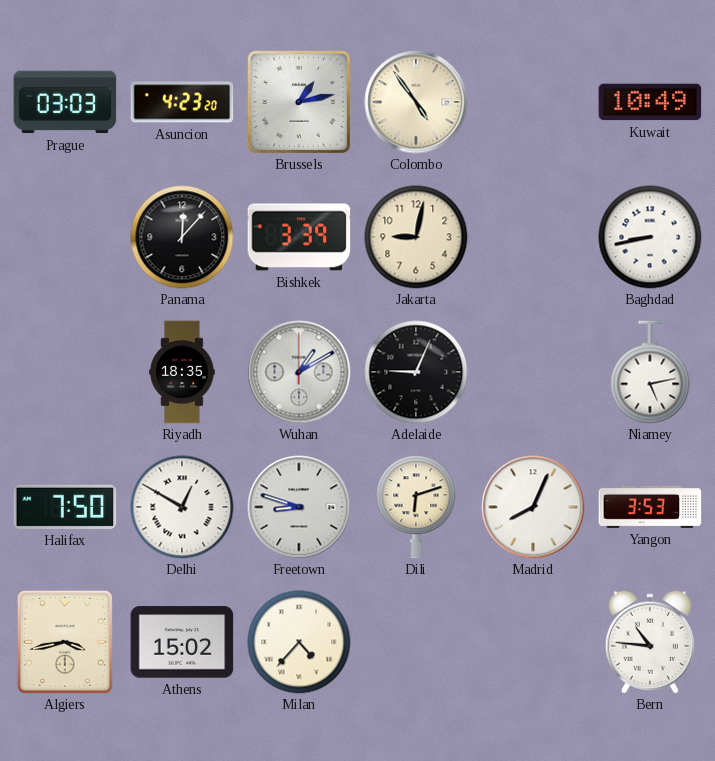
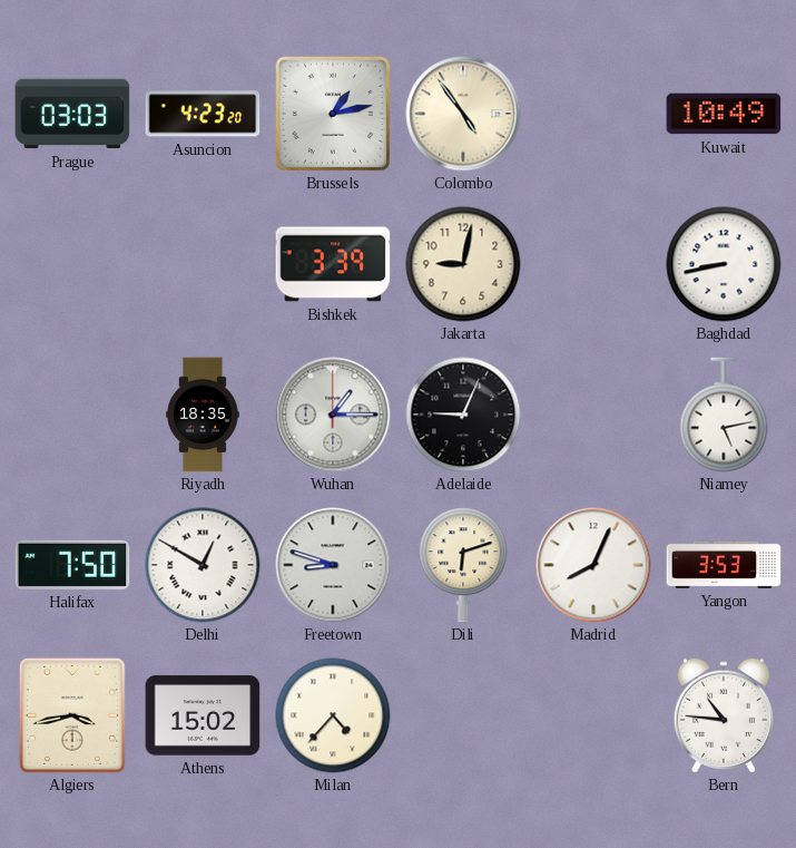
Panama: 12:07 -> none
Wuhan: 1:10 -> 1:15
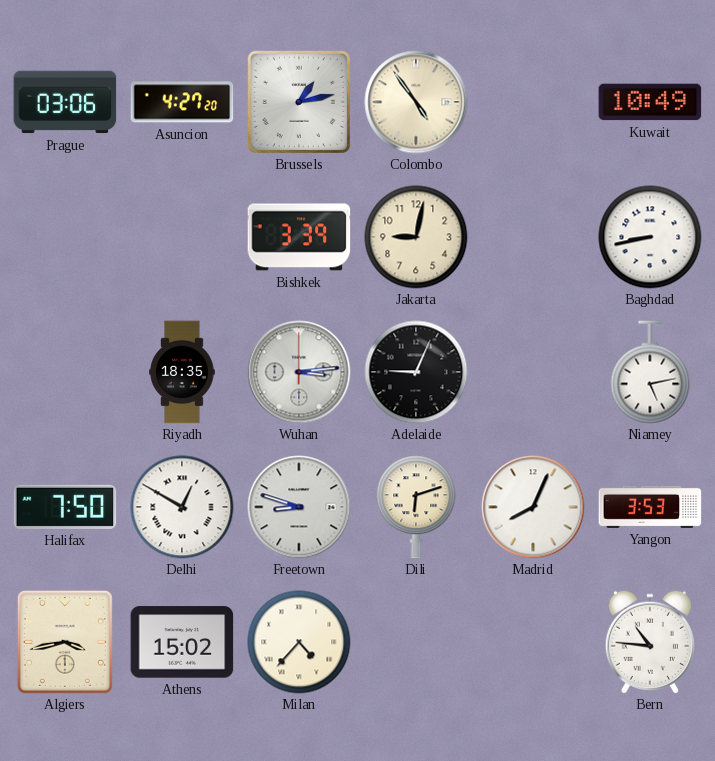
Prague: 03:03 -> 03:06
Asuncion: 4:23 -> 4:27
Wuhan: 1:15 -> 3:14
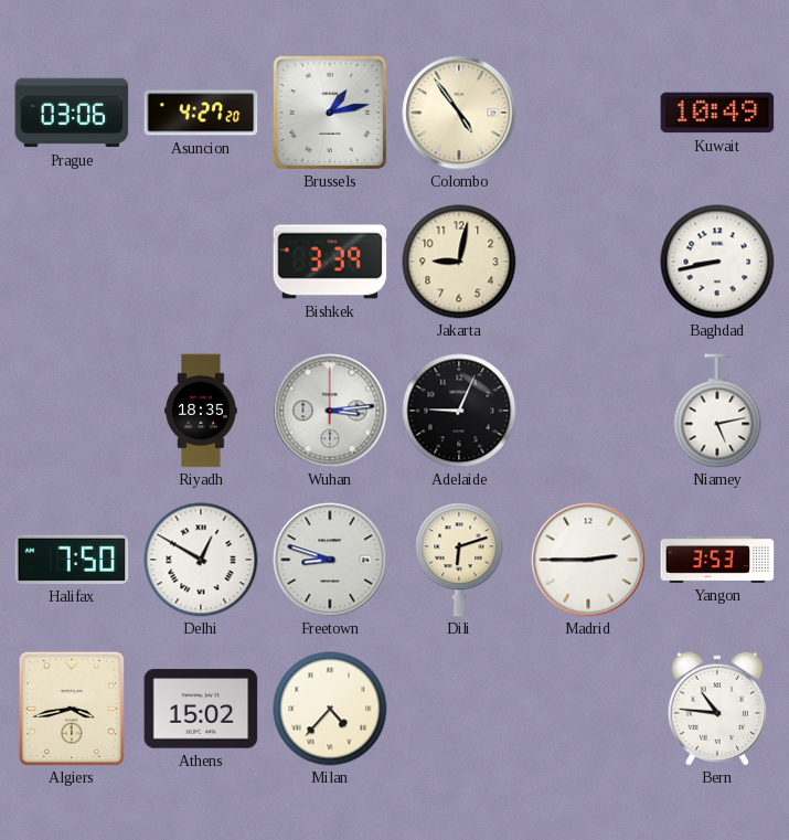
Madrid: 8:04 -> 2:45
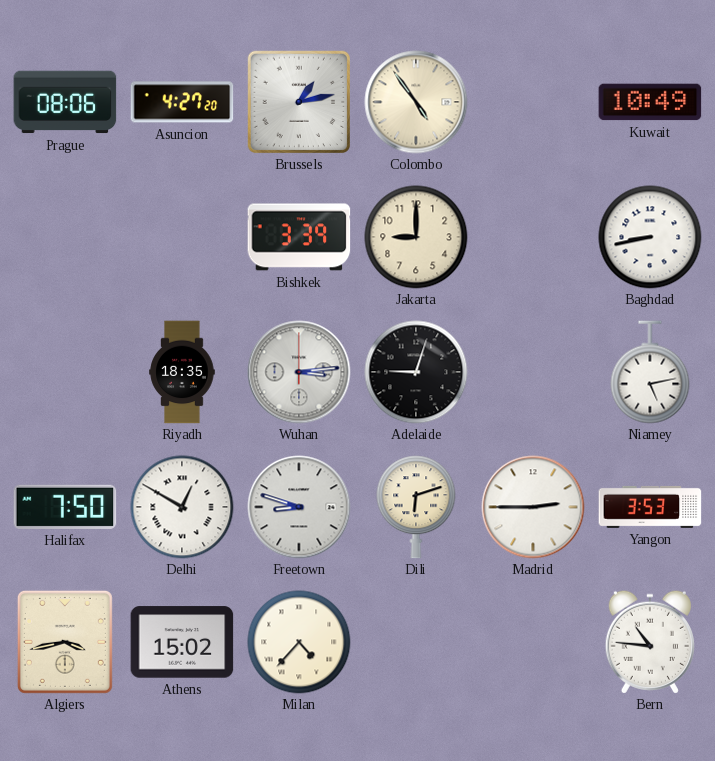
Prague: 03:06 -> 08:06
Jakarta: 9:02 -> 9:00
Adelaide: 9:04 -> 9:03
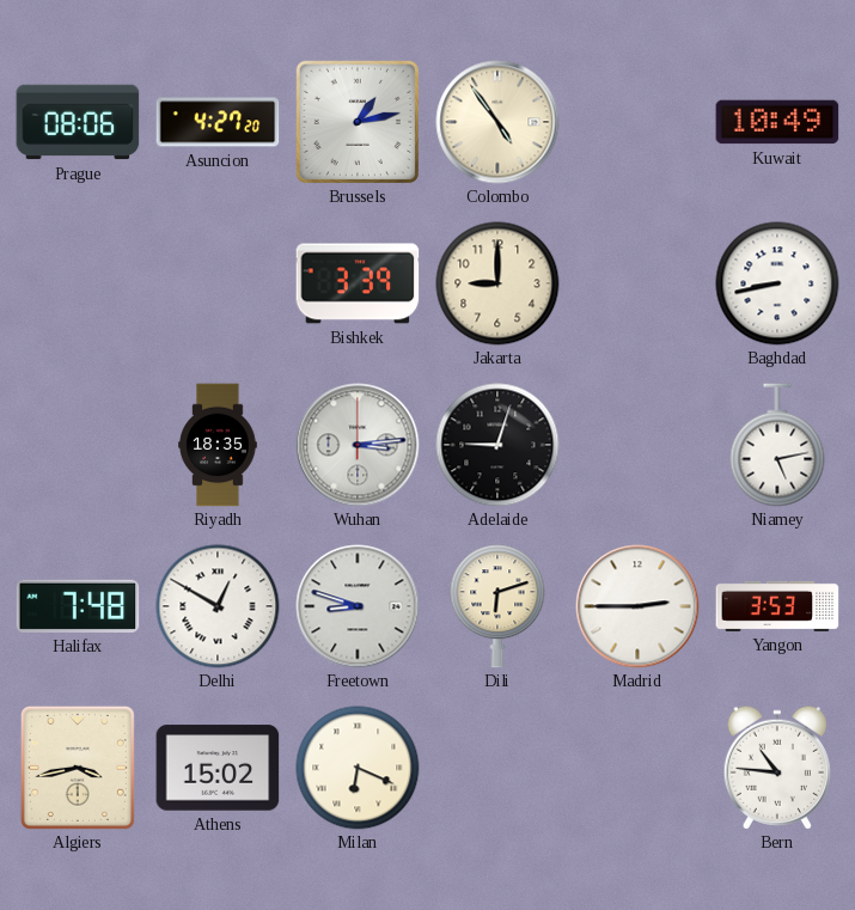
Halifax: 7:50 -> 7:48
Milan: 4:37 -> 6:19
